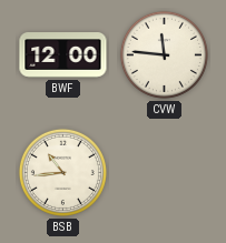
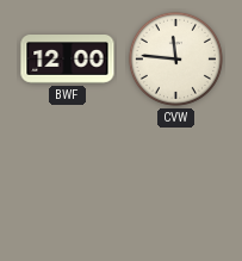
BSB: 10:44 -> none
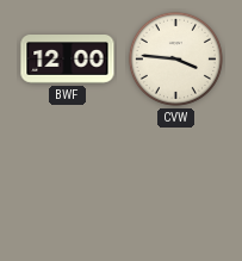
CVW: 11:46 -> 3:46
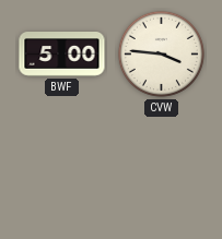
BWF: 12:00 -> 5:00
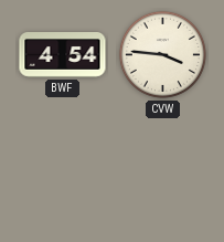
BWF: 5:00 -> 4:54
